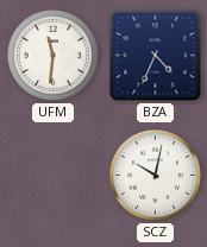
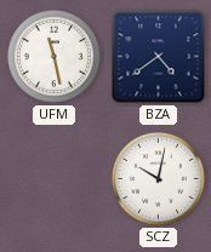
UFM: 11:31 -> 11:28
BZA: 4:34 -> 4:39
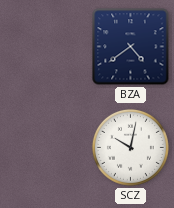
UFM: 11:28 -> none
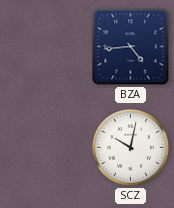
BZA: 4:39 -> 4:44
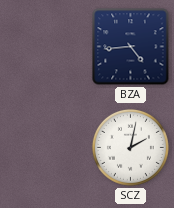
SCZ: 10:02 -> 2:02
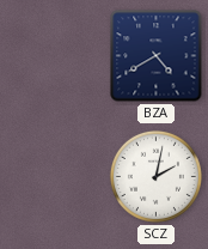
BZA: 4:44 -> 4:40
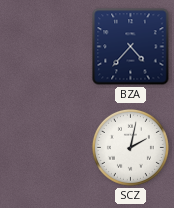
BZA: 4:40 -> 4:37
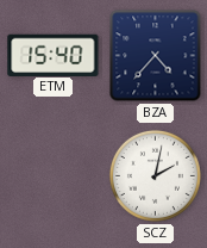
ETM: none -> 15:40
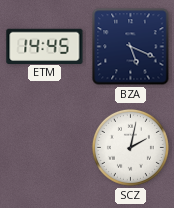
ETM: 15:40 -> 14:45
BZA: 4:37 -> 5:19
